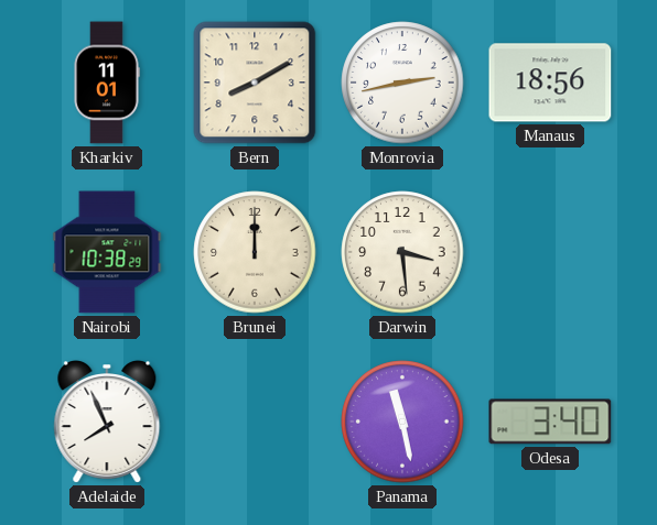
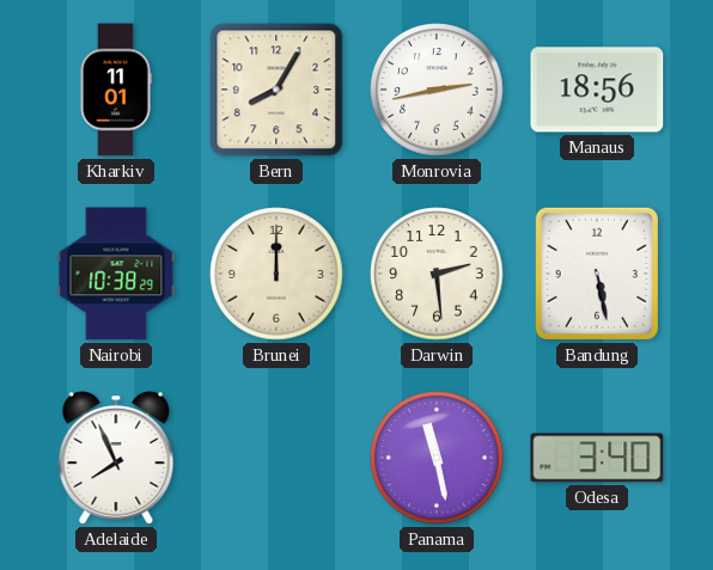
Bern: 8:10 -> 8:05
Darwin: 3:29 -> 2:29
Bandung: none -> 5:28
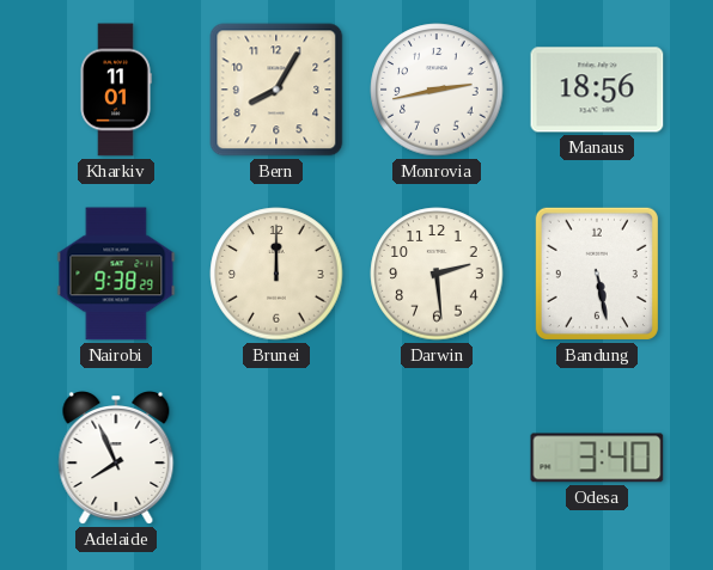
Nairobi: 10:38 -> 9:38
Panama: 11:28 -> none
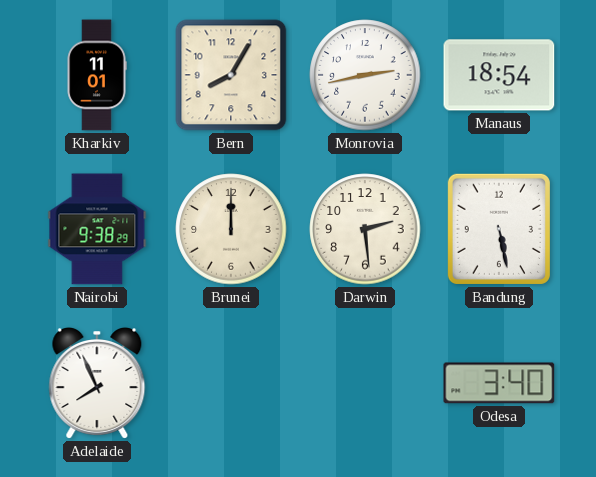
Manaus: 18:56 -> 18:54
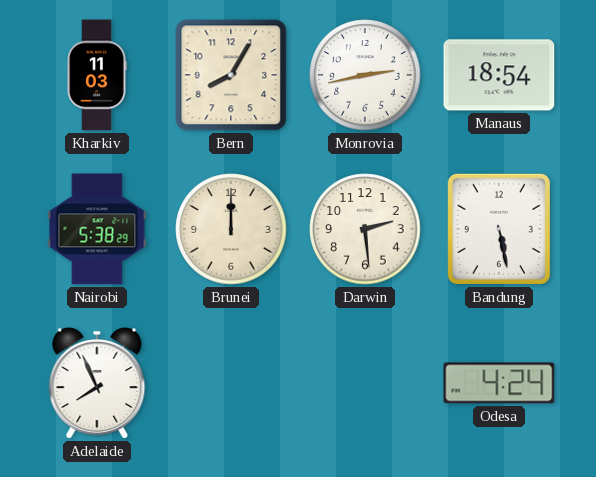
Kharkiv: 11:01 -> 11:03
Nairobi: 9:38 -> 5:38
Odesa: 3:40 -> 4:24
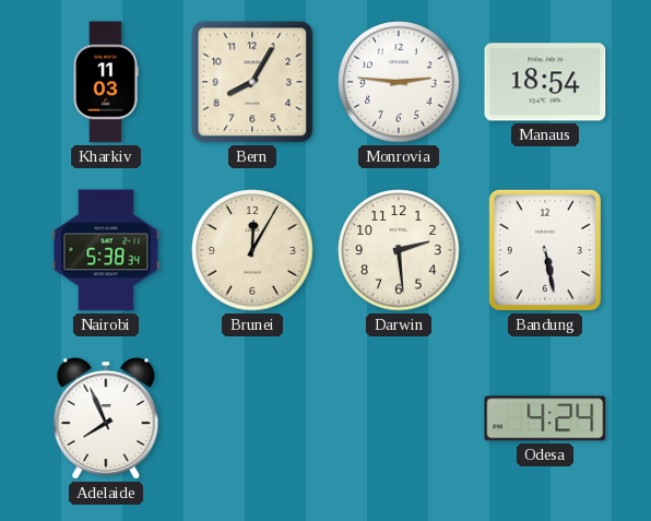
Monrovia: 2:43 -> 2:46
Nairobi: 5:38:29 -> 5:38:34
Brunei: 12:00 -> 12:05
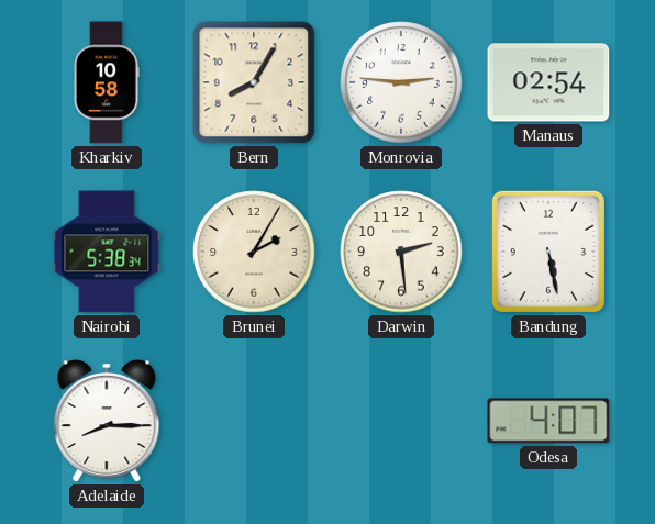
Kharkiv: 11:03 -> 10:58
Manaus: 18:54 -> 02:54
Brunei: 12:05 -> 2:05
Adelaide: 7:56 -> 8:15
Odesa: 4:24 -> 4:07
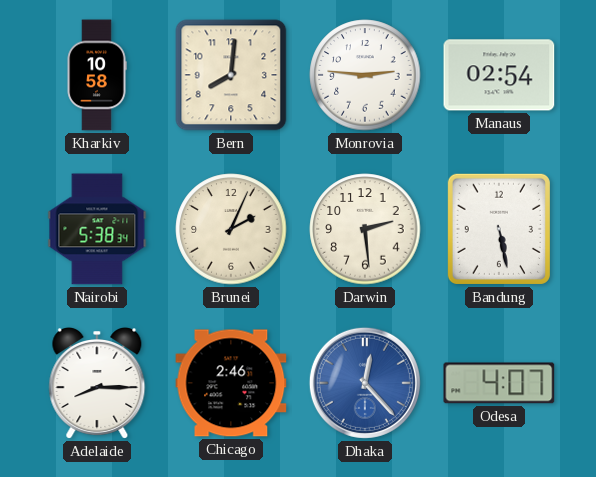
Bern: 8:05 -> 8:01
Brunei: 2:05 -> 2:04
Chicago: none -> 2:46
Dhaka: none -> 12:23
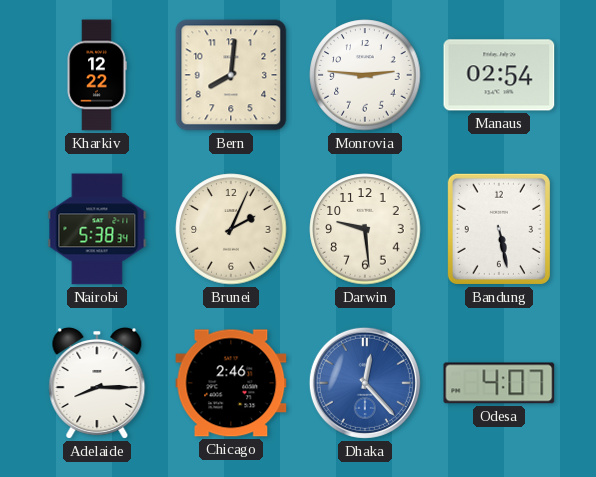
Kharkiv: 10:58 -> 12:22
Darwin: 2:29 -> 9:29
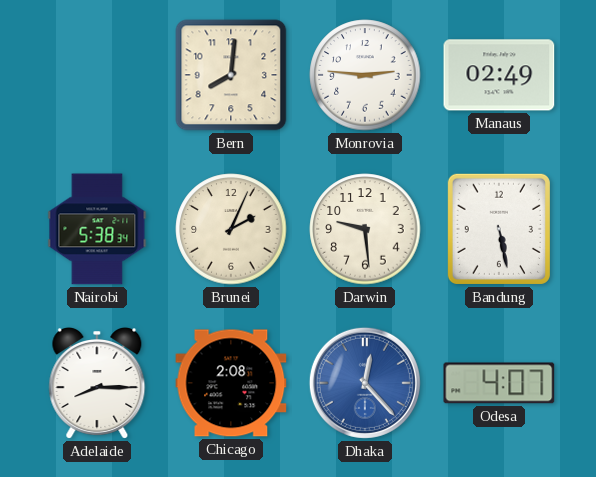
Kharkiv: 12:22 -> none
Manaus: 02:54 -> 02:49
Chicago: 2:46 -> 2:08
